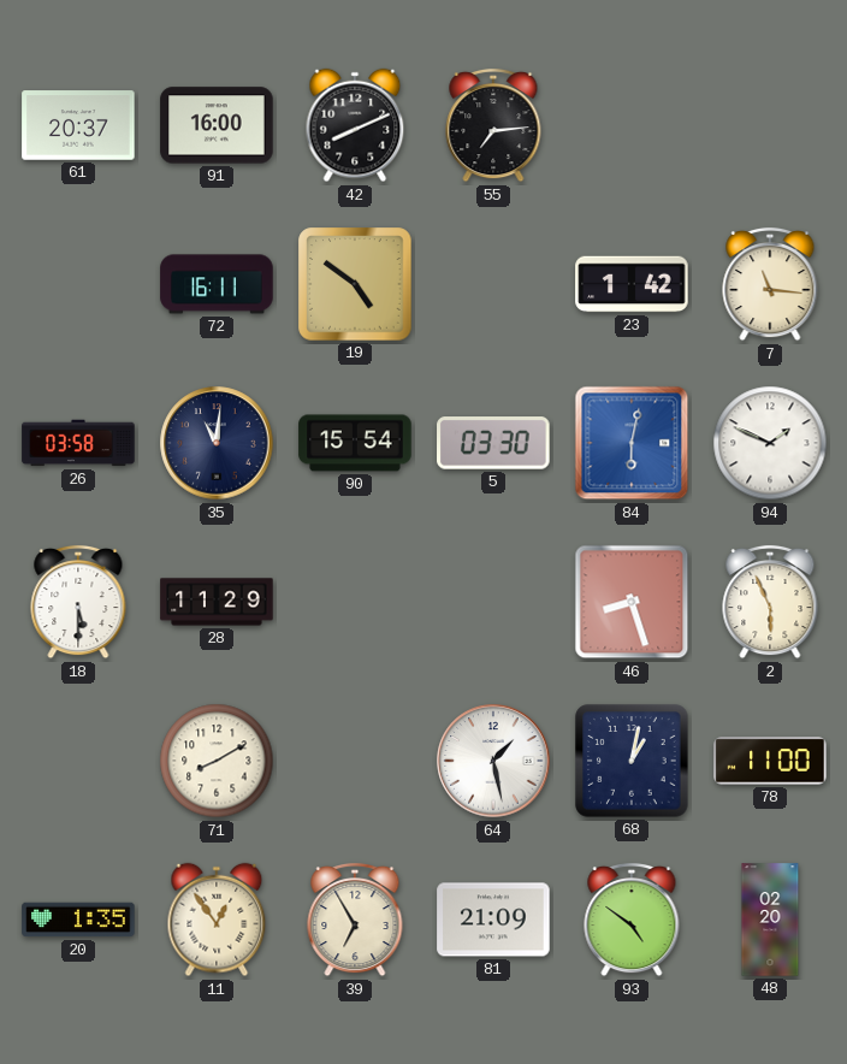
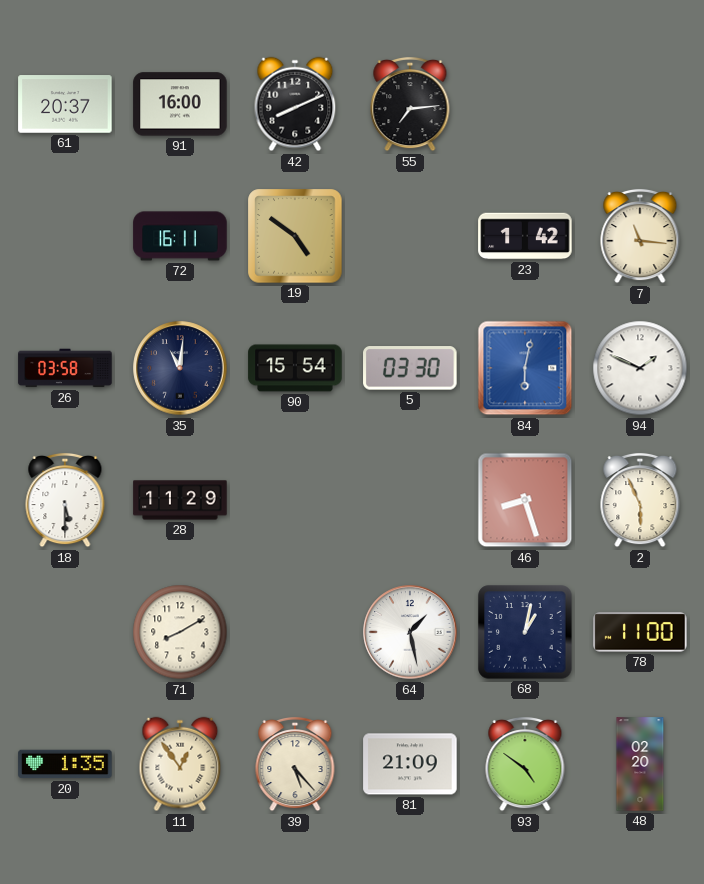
39: 6:55 -> 5:23
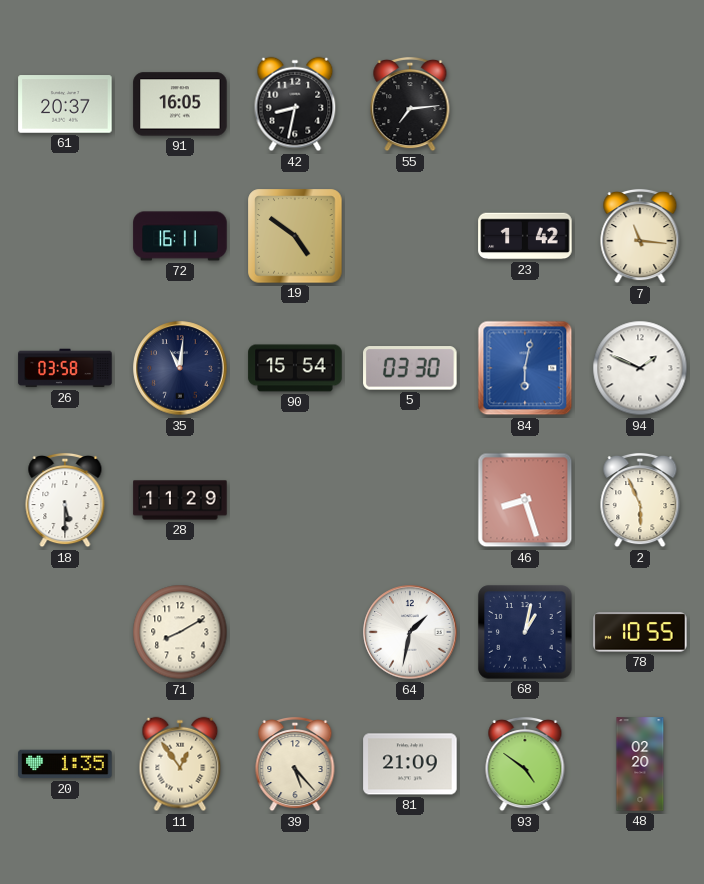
91: 16:00 -> 16:05
42: 8:11 -> 8:32
64: 1:28 -> 1:32
78: 11:00 -> 10:55
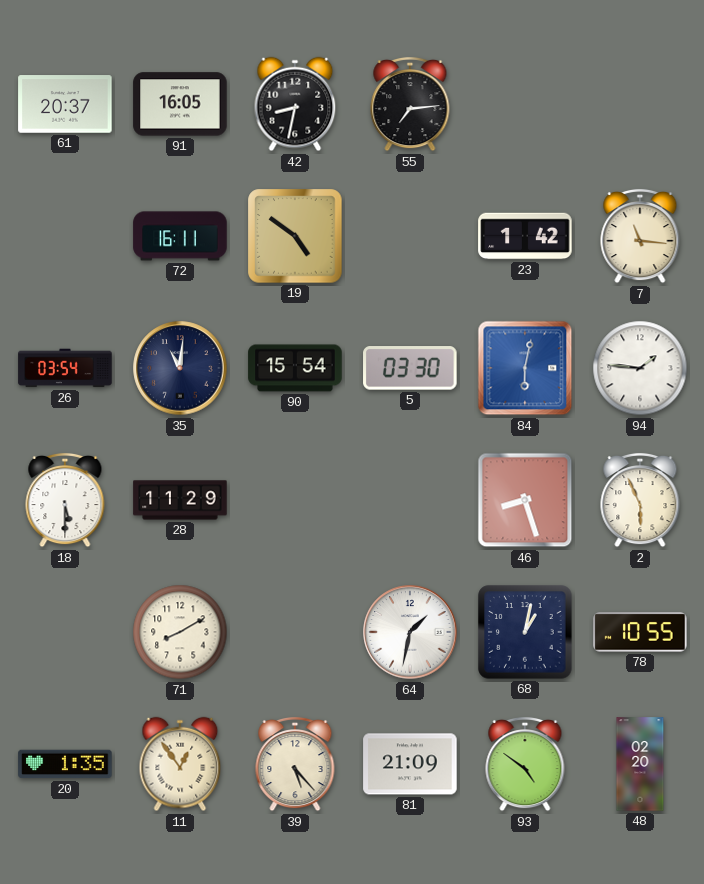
26: 03:58 -> 03:54
94: 1:49 -> 1:46
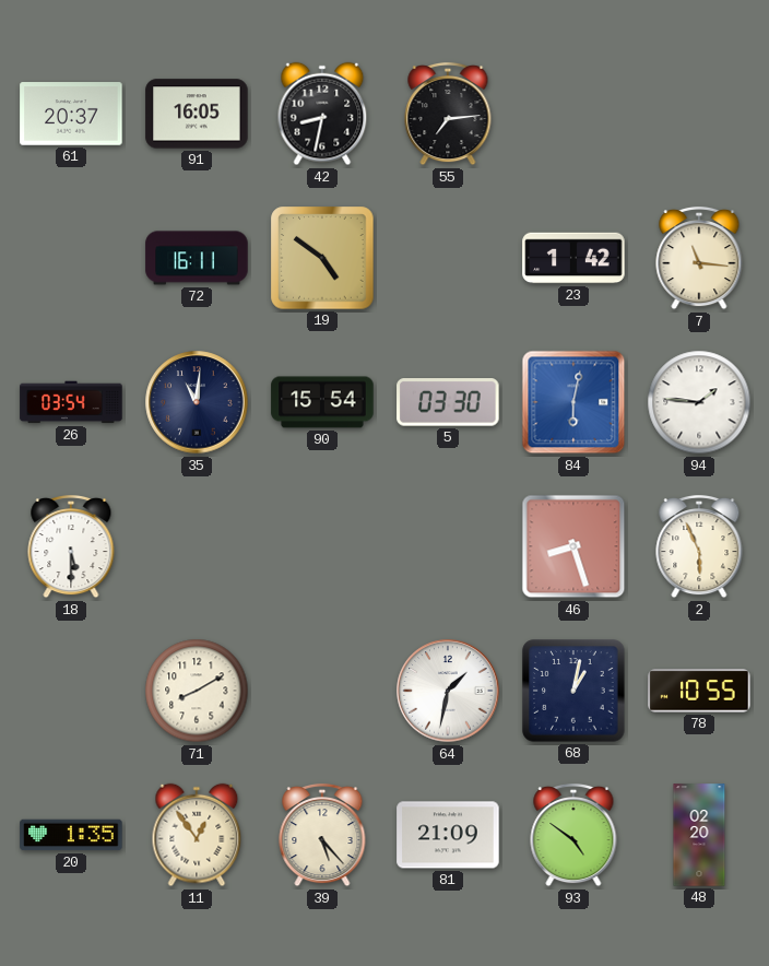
28: 11:29 -> none
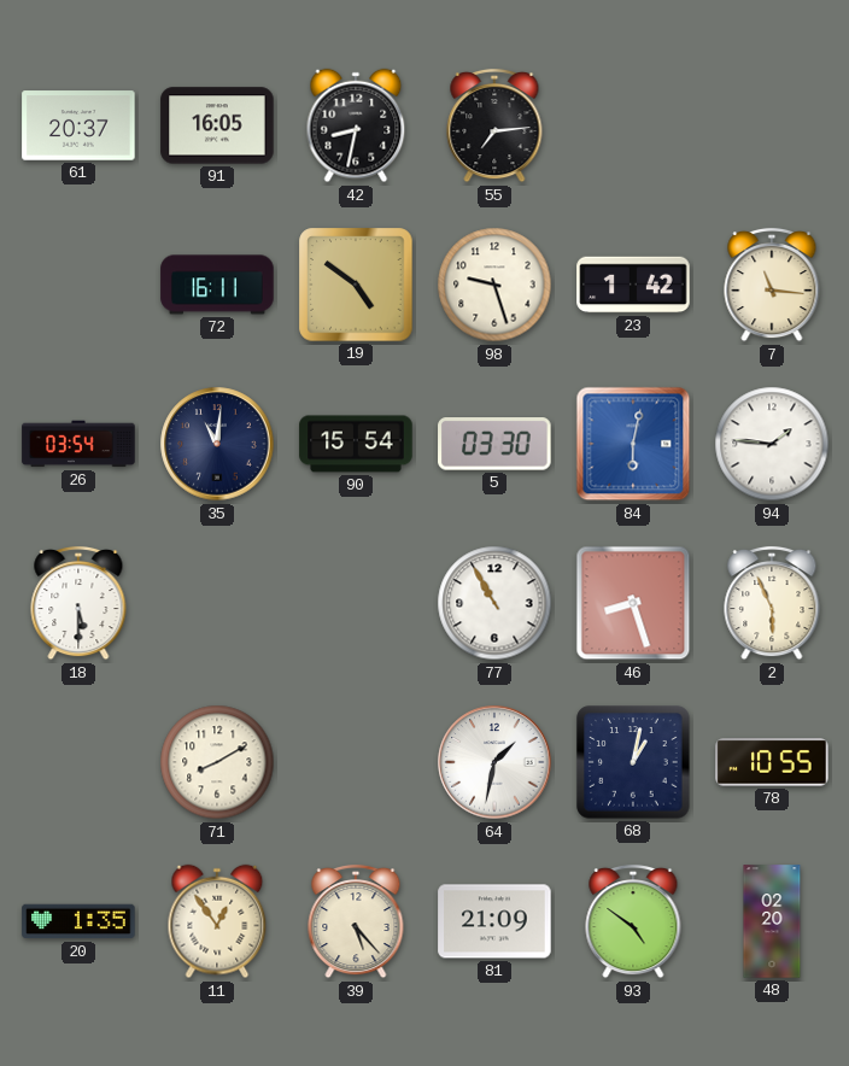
98: none -> 9:27
77: none -> 10:55
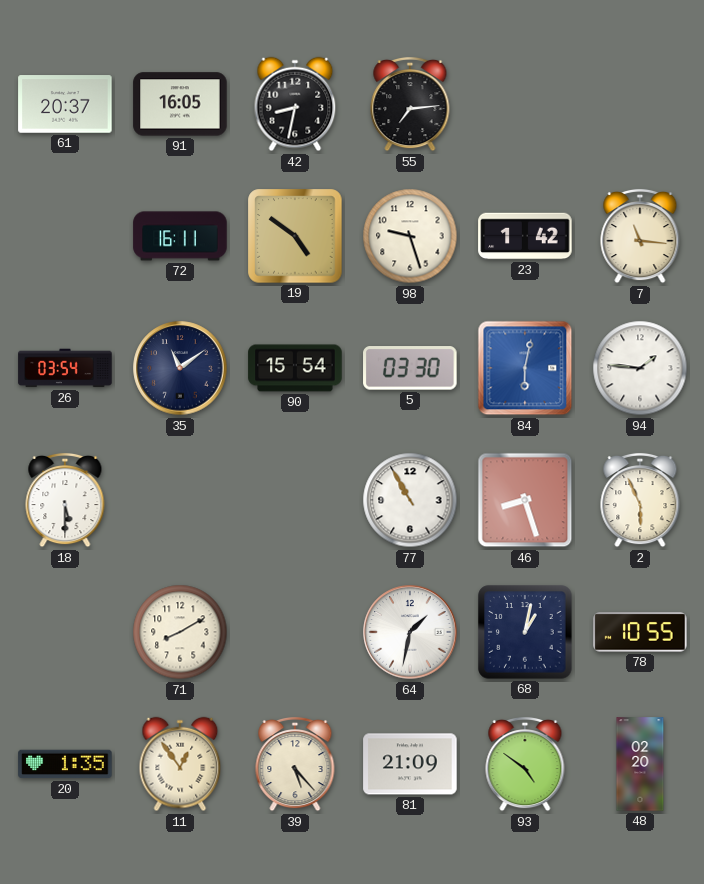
35: 11:01 -> 11:09
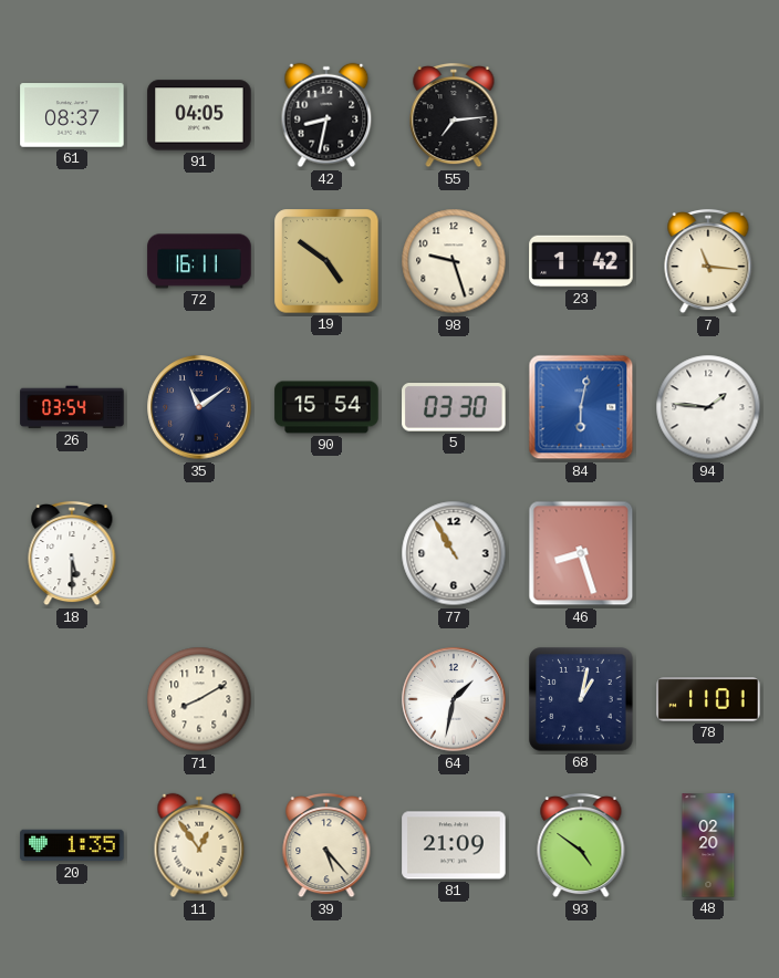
61: 20:37 -> 08:37
91: 16:05 -> 04:05
2: 5:56 -> none
78: 10:55 -> 11:01
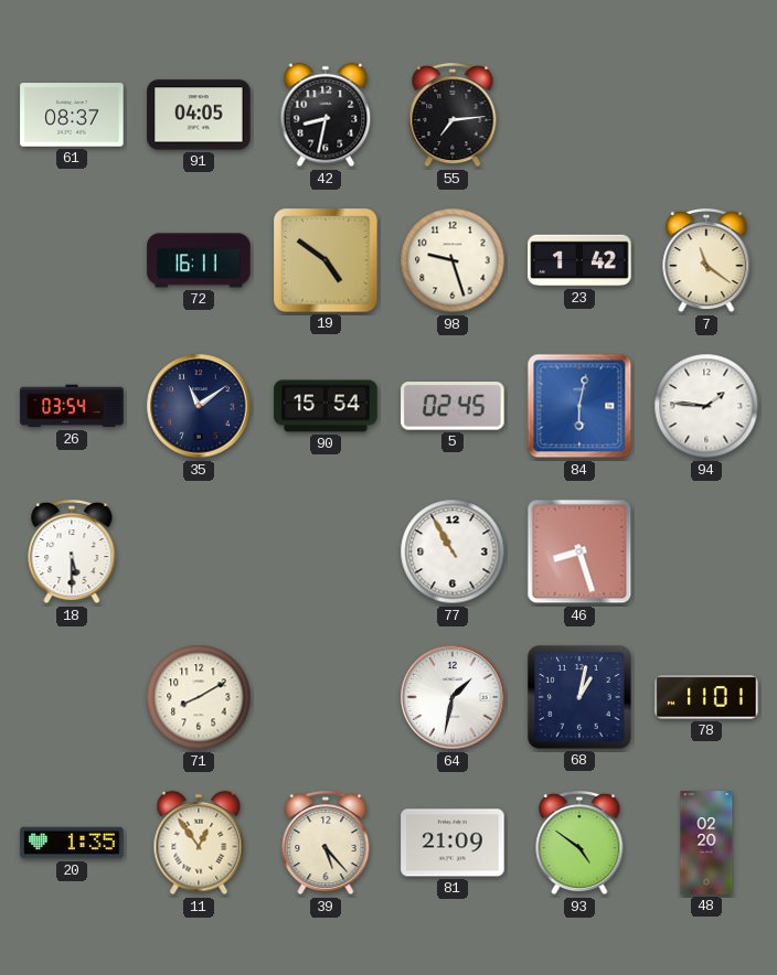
7: 11:16 -> 11:21
5: 03:30 -> 02:45
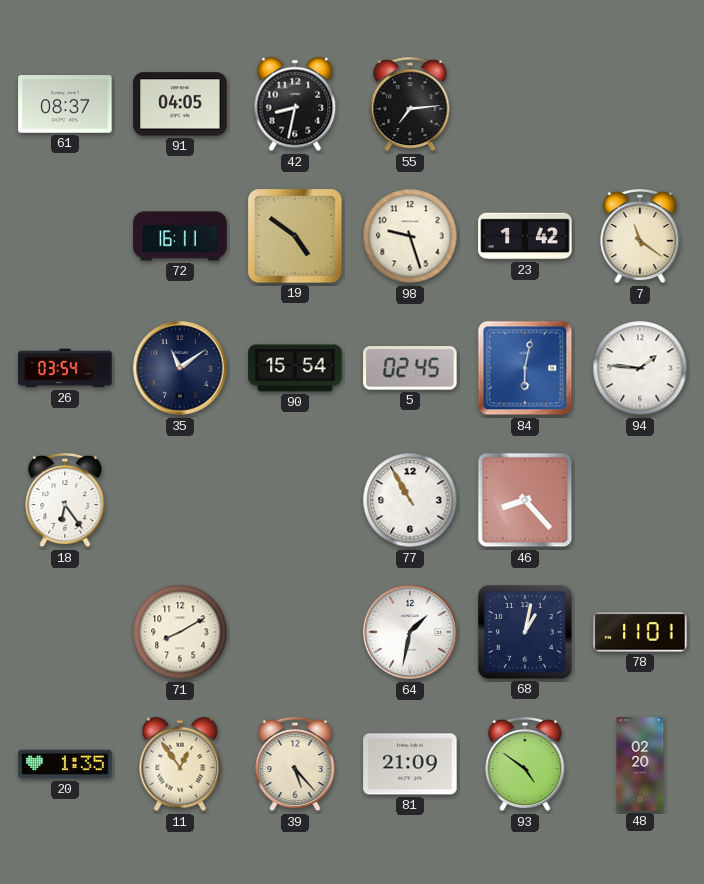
18: 5:30 -> 6:24
46: 8:27 -> 8:23
